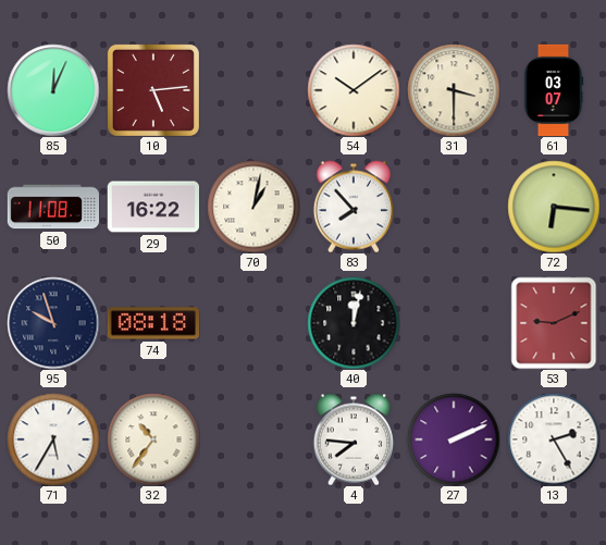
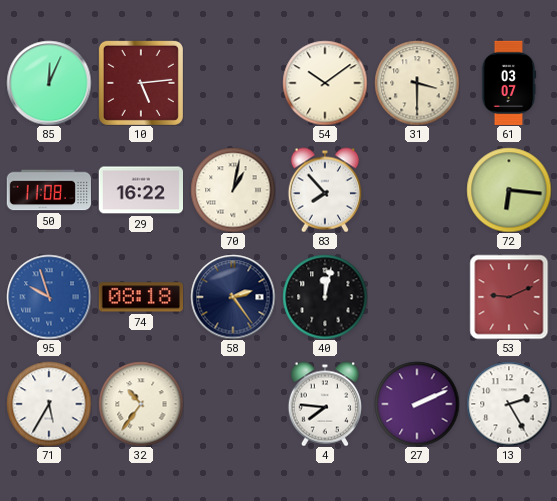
95 dial: navy -> blue
58: none -> 2:24
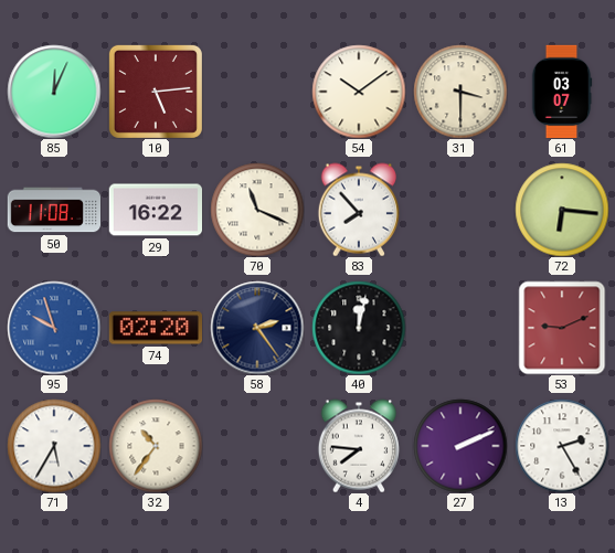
70: 1:02 -> 11:19
74: 08:18 -> 02:20
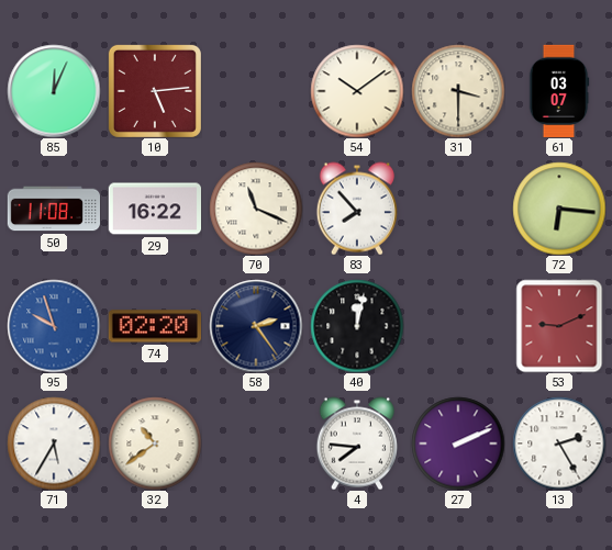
32: 10:36 -> 10:39
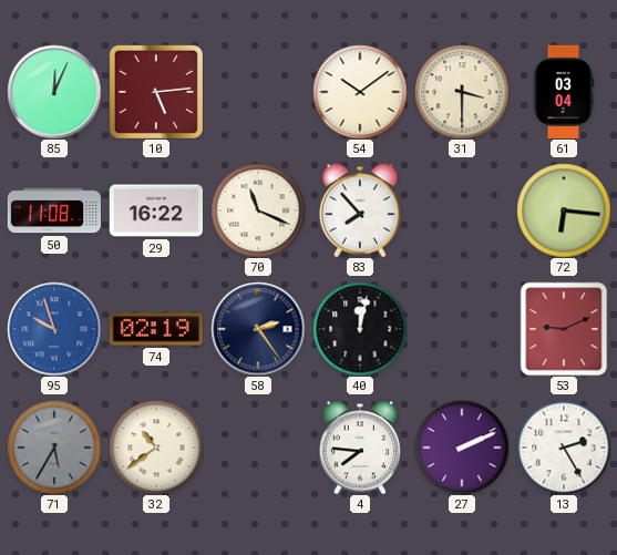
61: 03:07 -> 03:04
74: 02:20 -> 02:19
71 dial: white -> grey
